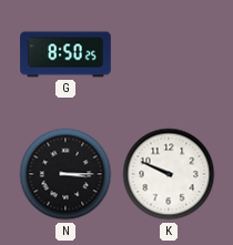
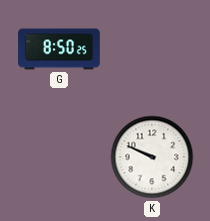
N: 3:15 -> none
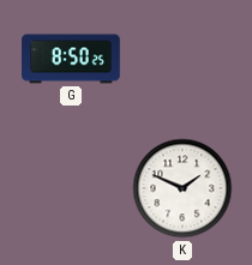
K: 9:49 -> 1:49
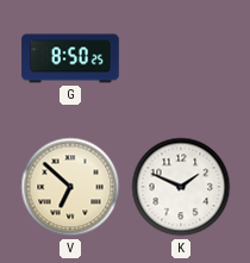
V: none -> 6:52
